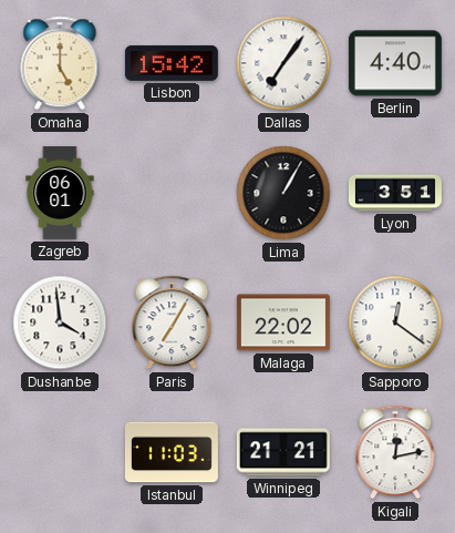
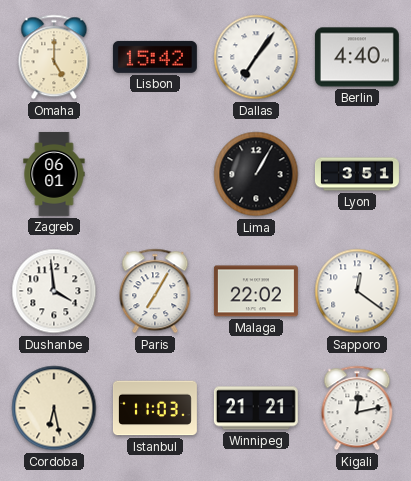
Cordoba: none -> 6:28
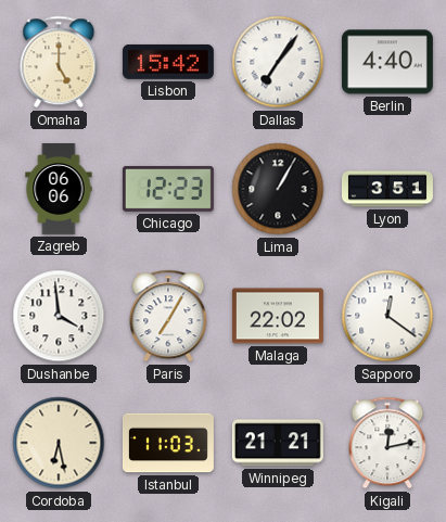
Zagreb: 06:01 -> 06:06
Chicago: none -> 12:23
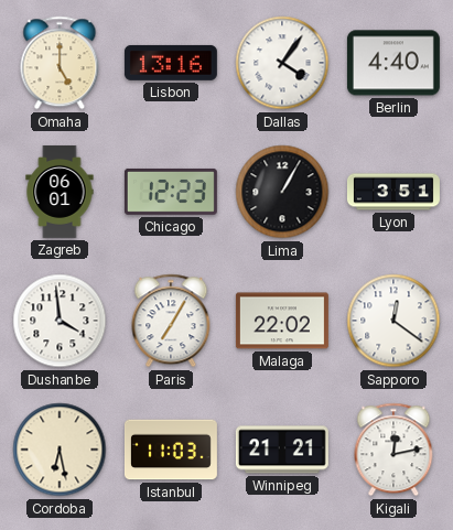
Lisbon: 15:42 -> 13:16
Dallas: 7:06 -> 4:06
Zagreb: 06:06 -> 06:01
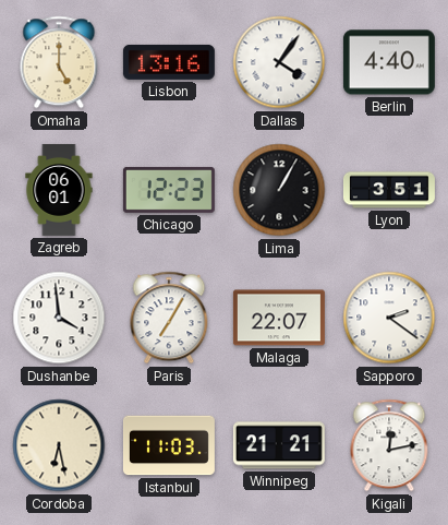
Malaga: 22:02 -> 22:07
Sapporo: 12:21 -> 2:21
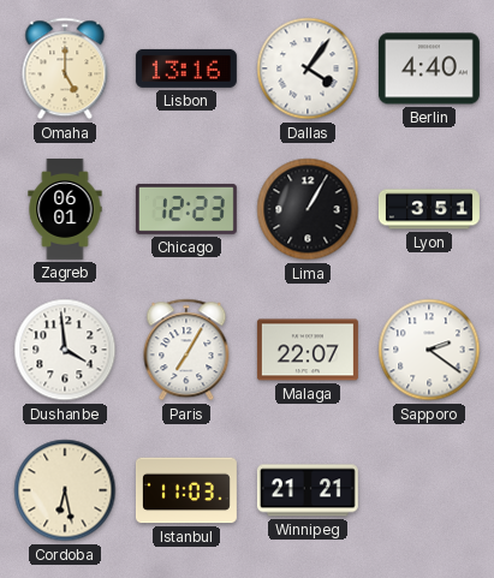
Kigali: 12:13 -> none
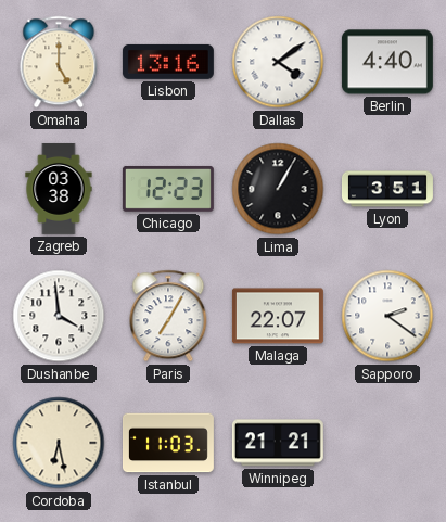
Dallas: 4:06 -> 4:09
Zagreb: 06:01 -> 03:38
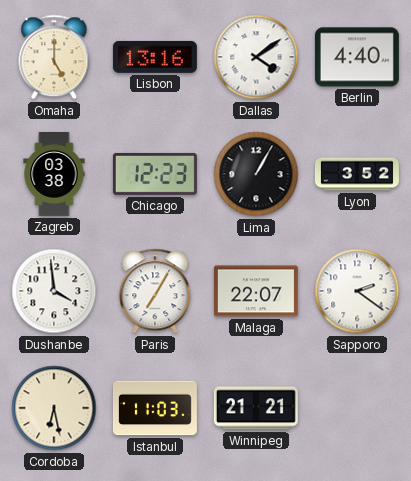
Lyon: 3:51 -> 3:52
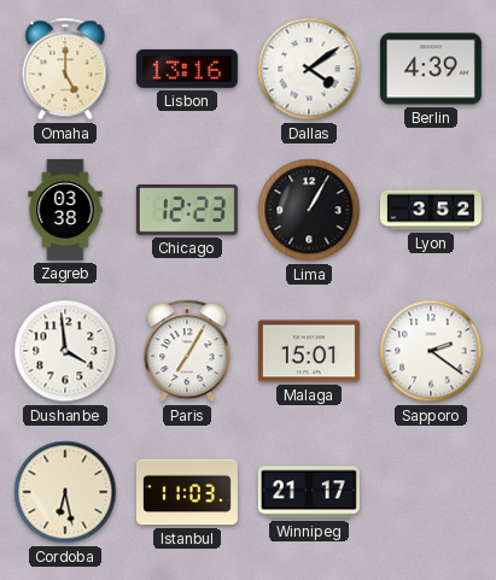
Berlin: 4:40 -> 4:39
Malaga: 22:07 -> 15:01
Winnipeg: 21:21 -> 21:17
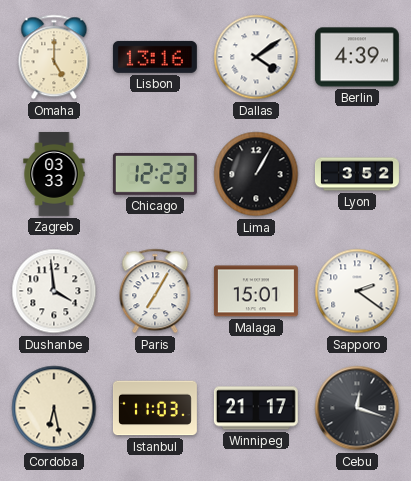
Zagreb: 03:38 -> 03:33
Cebu: none -> 12:18
